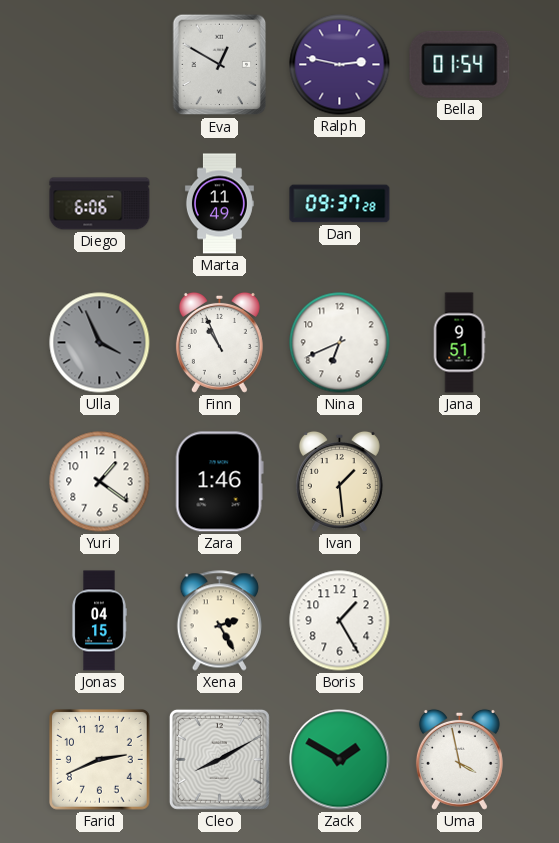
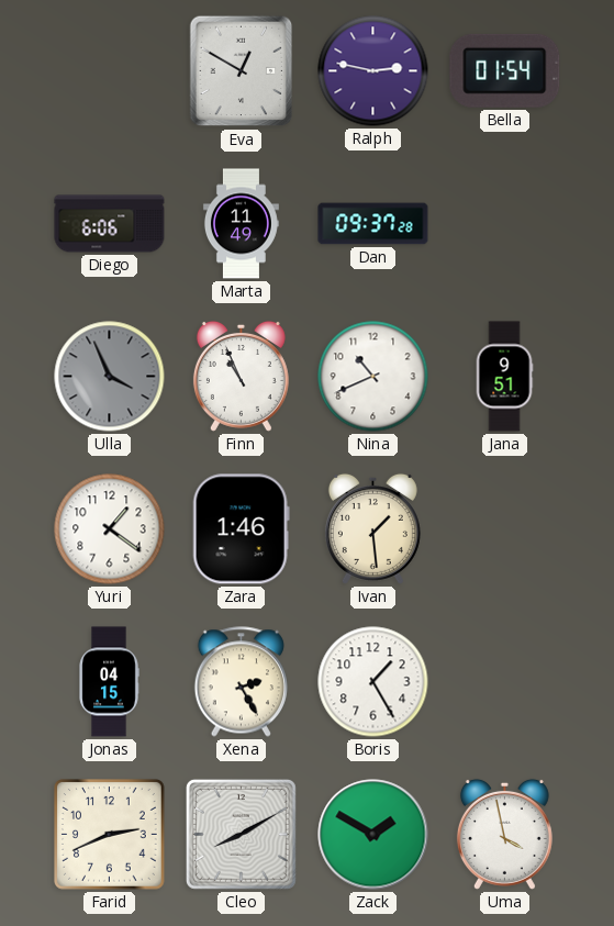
Nina: 6:41 -> 10:41
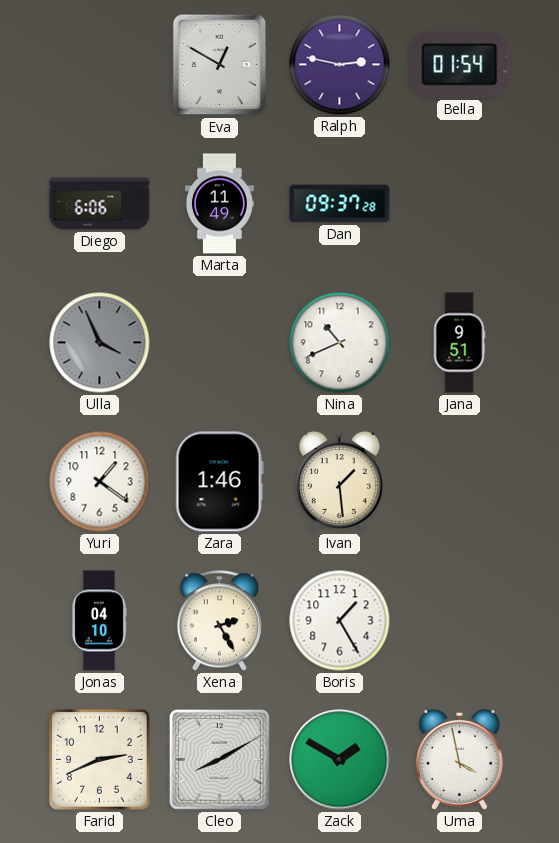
Finn: 10:56 -> none
Jonas: 04:15 -> 04:10
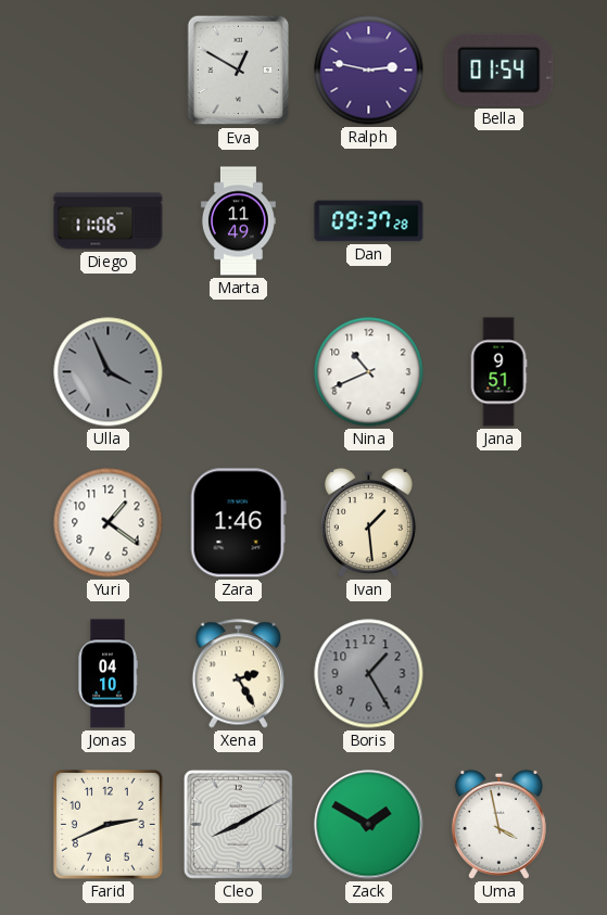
Diego: 6:06 -> 11:06
Boris dial: white -> grey
